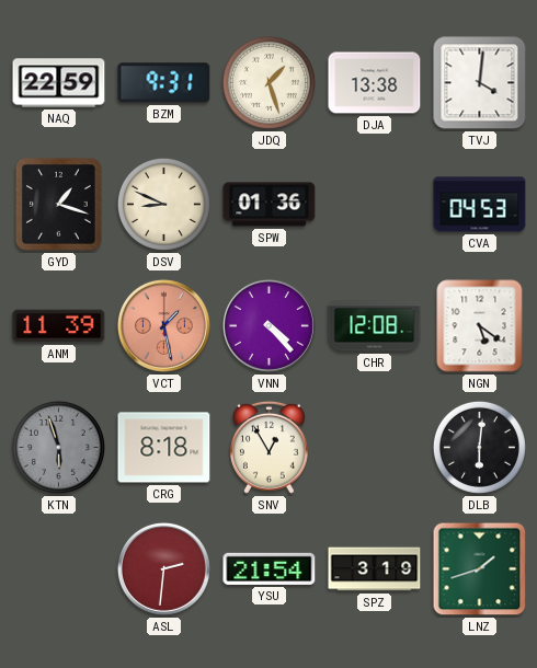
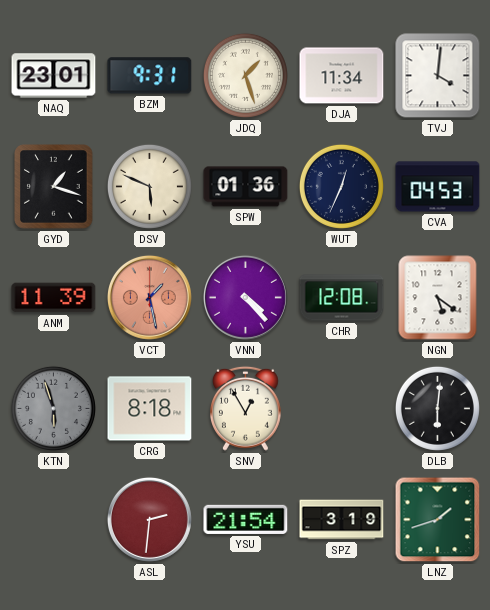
NAQ: 22:59 -> 23:01
DJA: 13:38 -> 11:34
DSV: 8:49 -> 5:49
WUT: none -> 12:34
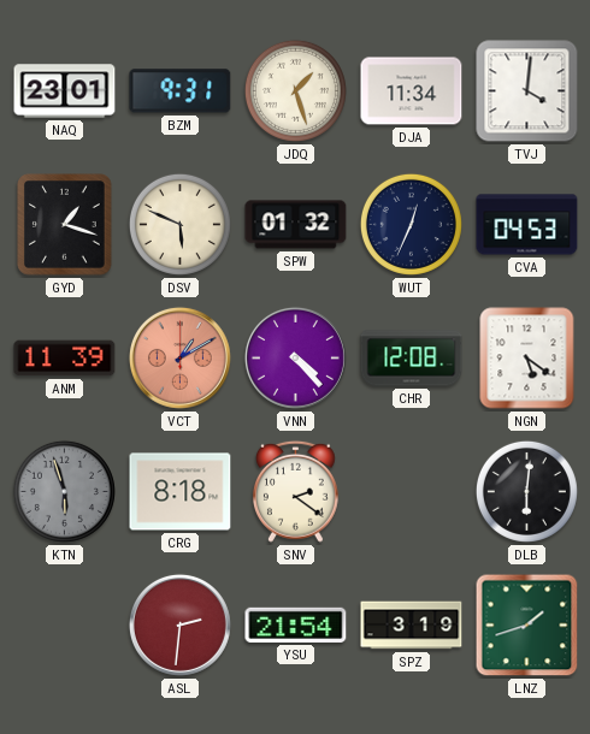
SPW: 01:36 -> 01:32
VCT: 1:28 -> 1:10
SNV: 12:55 -> 2:21
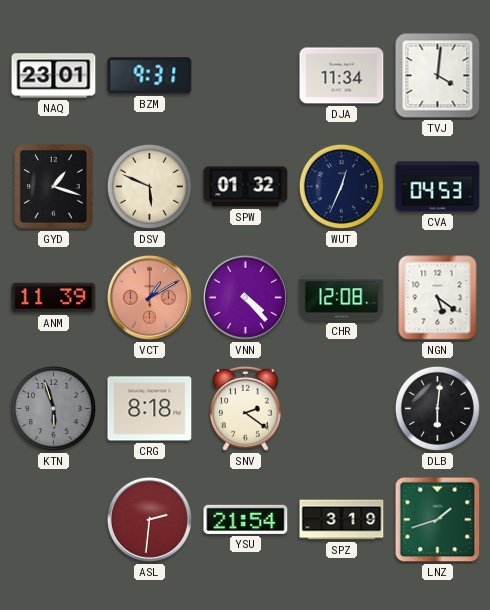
JDQ: 1:27 -> none
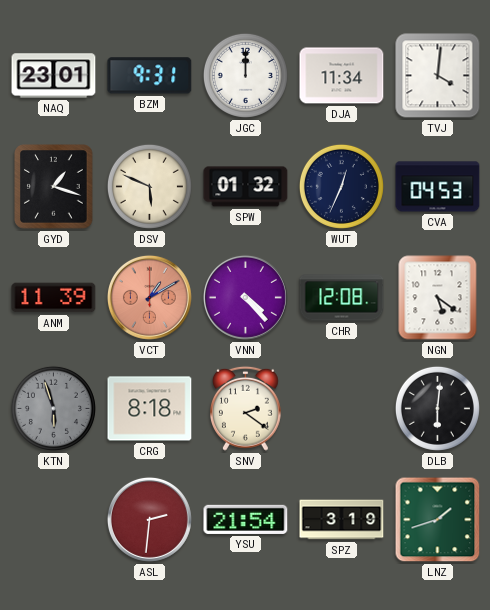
JGC: none -> 12:00
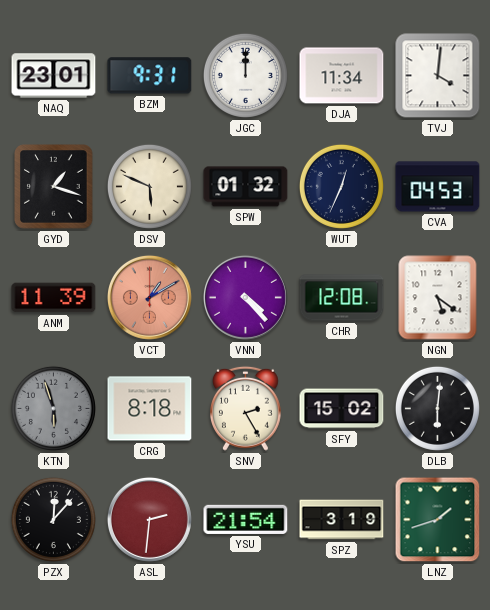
SNV: 2:21 -> 2:25
SFY: none -> 15:02
PZX: none -> 12:07
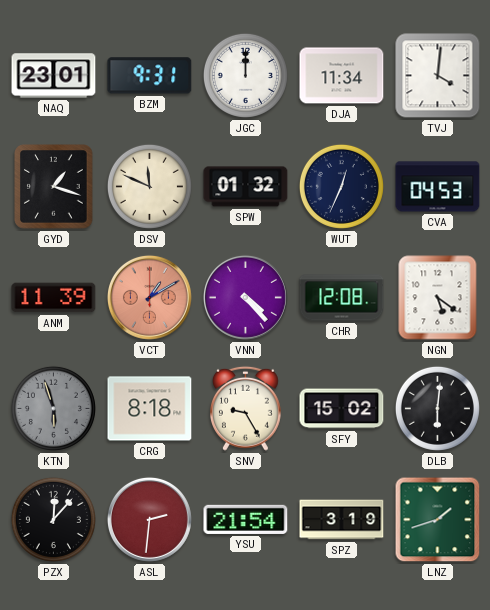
DSV: 5:49 -> 11:49
SNV: 2:25 -> 9:25
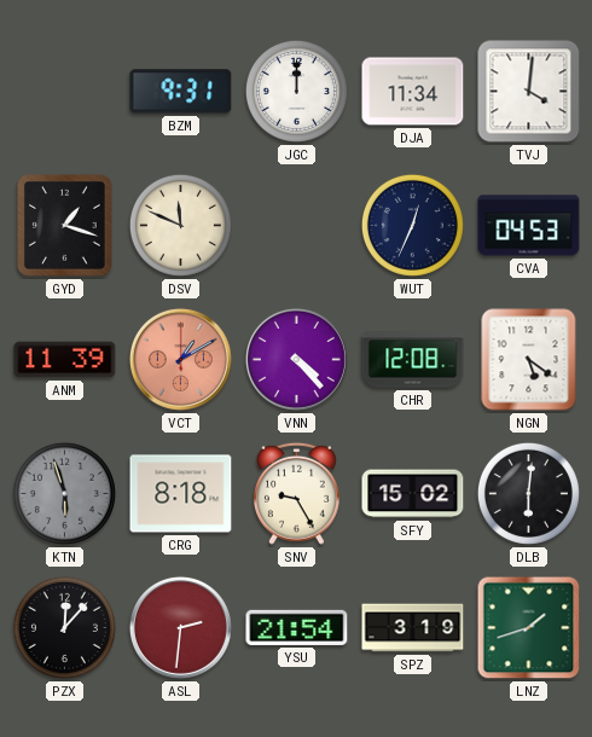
NAQ: 23:01 -> none
SPW: 01:32 -> none
